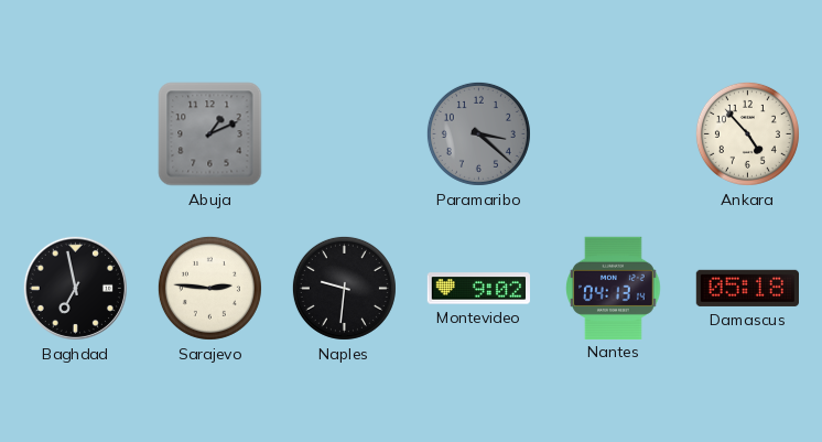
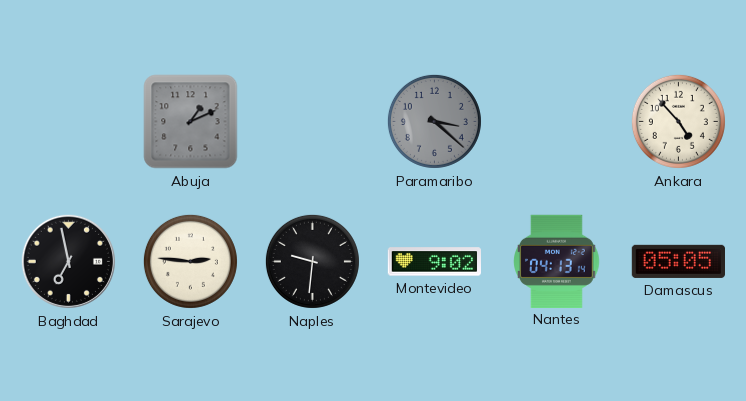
Damascus: 05:18 -> 05:05
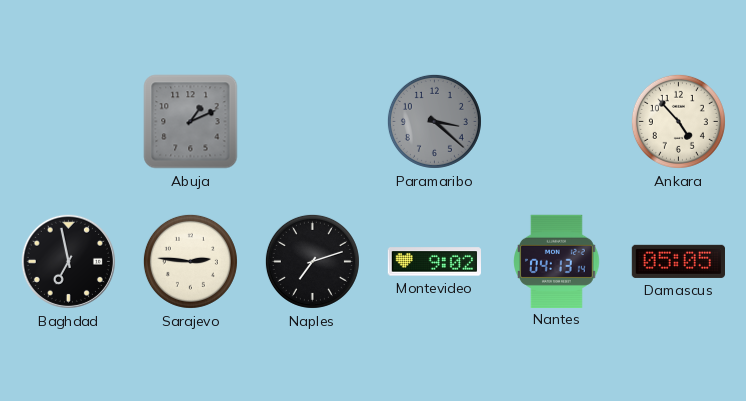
Naples: 9:31 -> 7:12
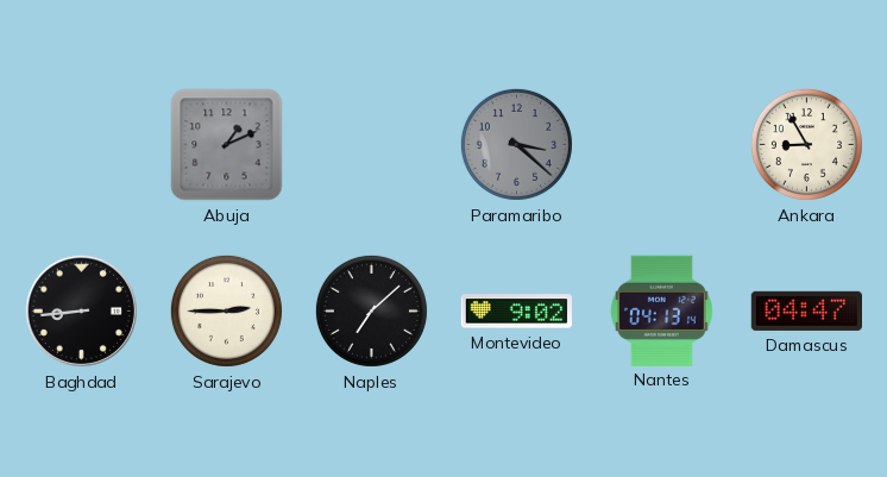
Ankara: 4:53 -> 8:55
Baghdad: 6:58 -> 8:44
Sarajevo: 2:46 -> 2:45
Naples: 7:12 -> 7:08
Damascus: 05:05 -> 04:47
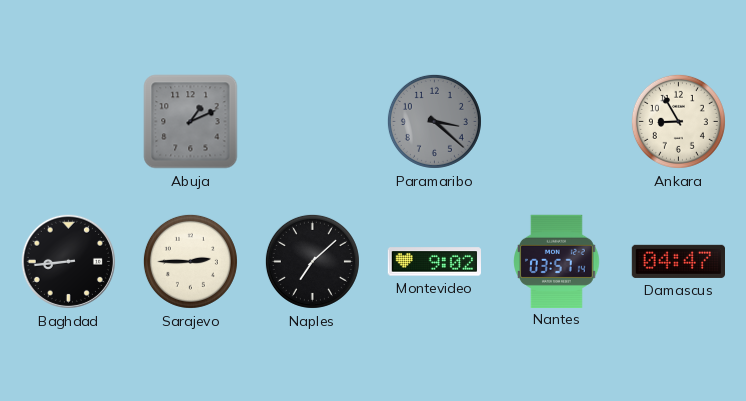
Nantes: 04:13 -> 03:57
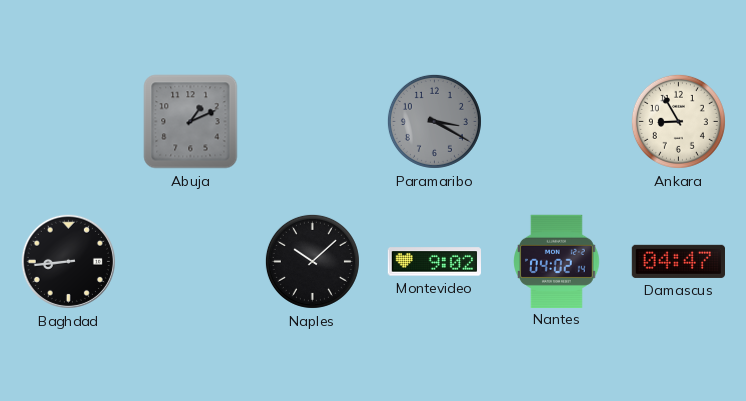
Paramaribo: 3:22 -> 3:20
Sarajevo: 2:45 -> none
Naples: 7:08 -> 10:08
Nantes: 03:57 -> 04:02
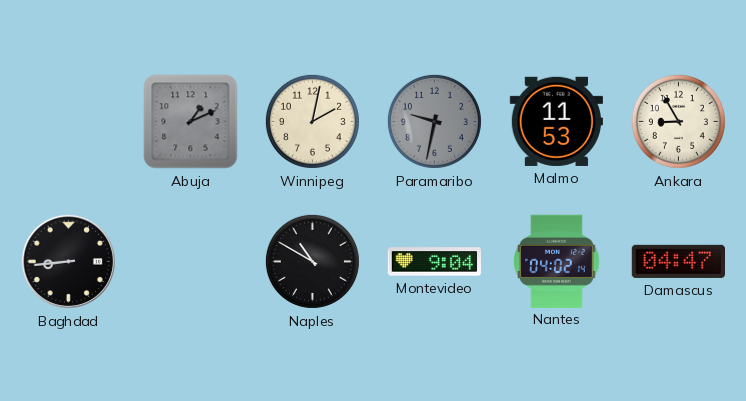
Winnipeg: none -> 2:02
Paramaribo: 3:20 -> 9:32
Malmo: none -> 11:53
Naples: 10:08 -> 10:50
Montevideo: 9:02 -> 9:04
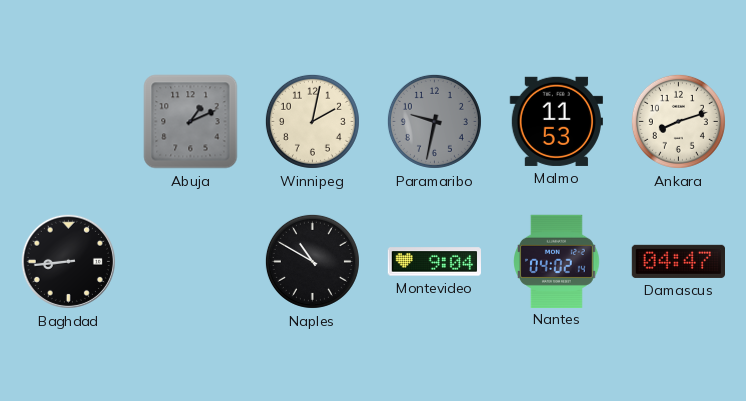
Ankara: 8:55 -> 8:12
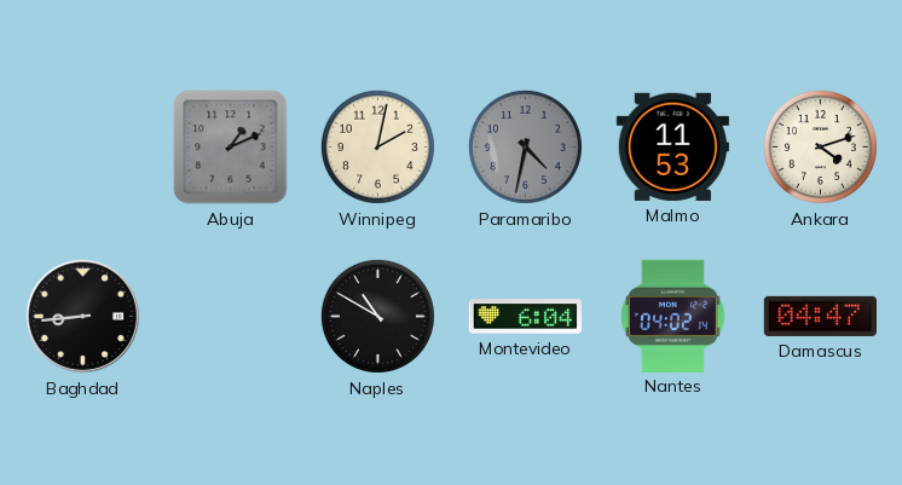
Paramaribo: 9:32 -> 4:32
Ankara: 8:12 -> 4:12
Montevideo: 9:04 -> 6:04
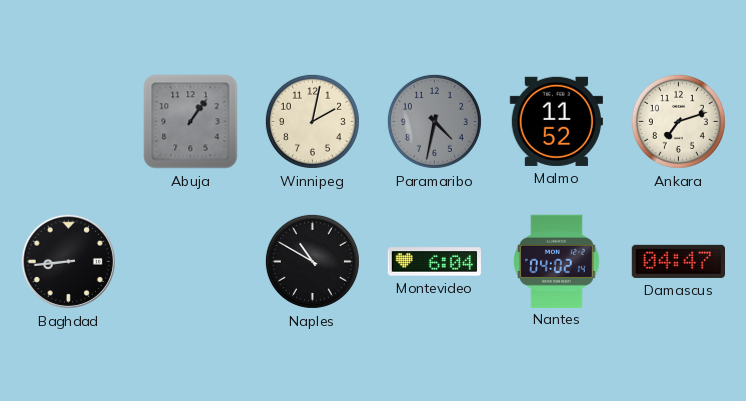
Abuja: 1:11 -> 1:06
Malmo: 11:53 -> 11:52
Ankara: 4:12 -> 7:12
